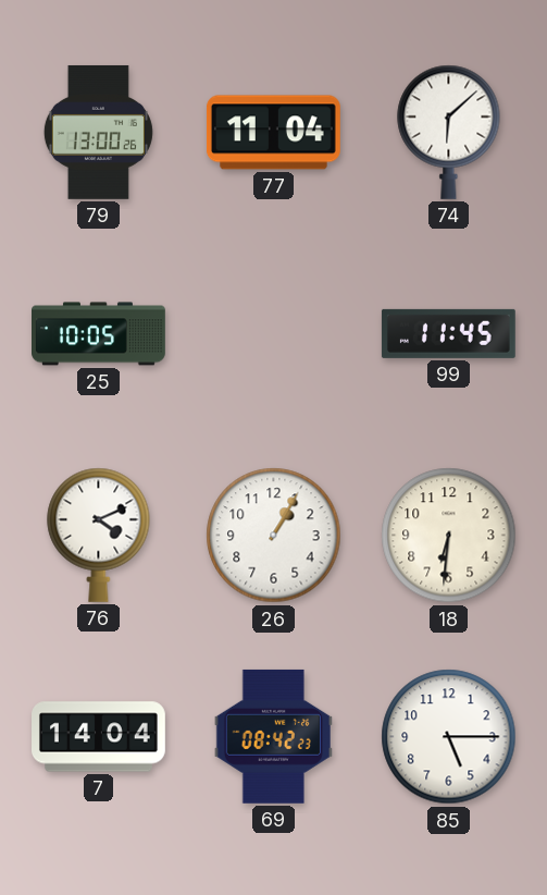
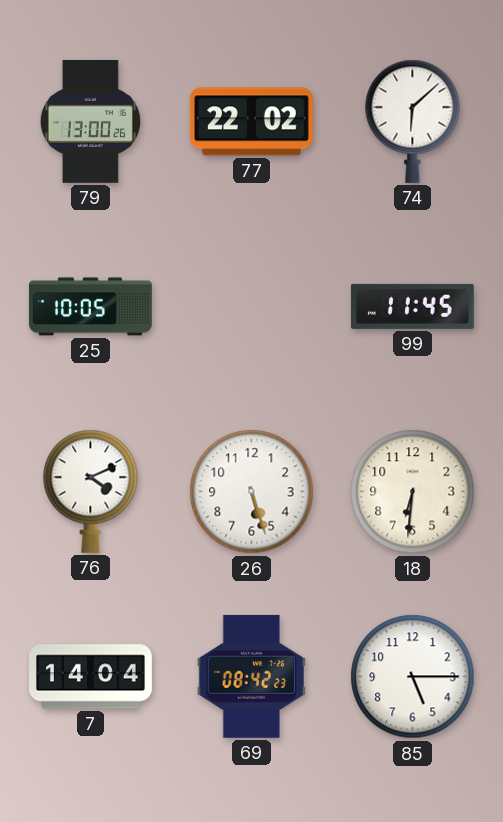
77: 11:04 -> 22:02
26: 1:05 -> 5:27
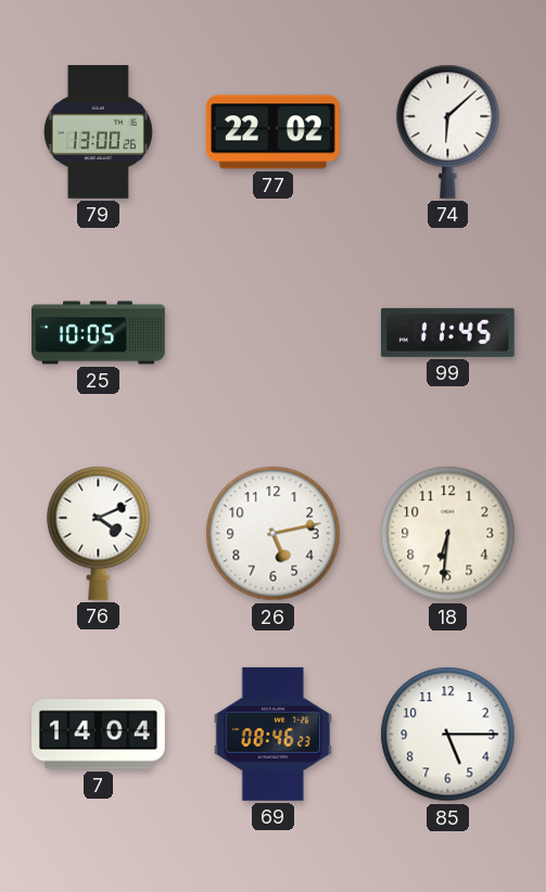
26: 5:27 -> 5:13
69: 08:42 -> 08:46
